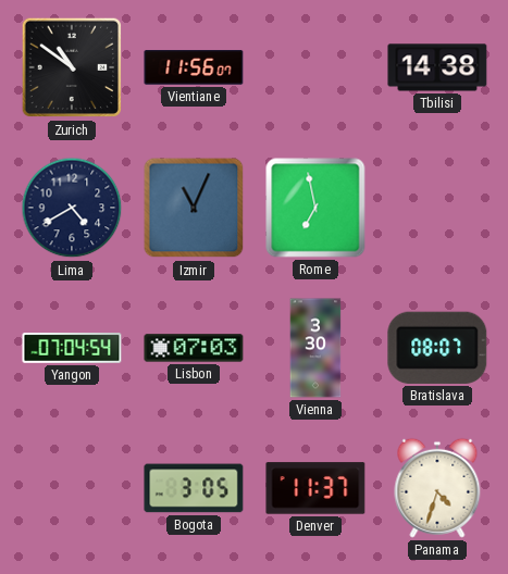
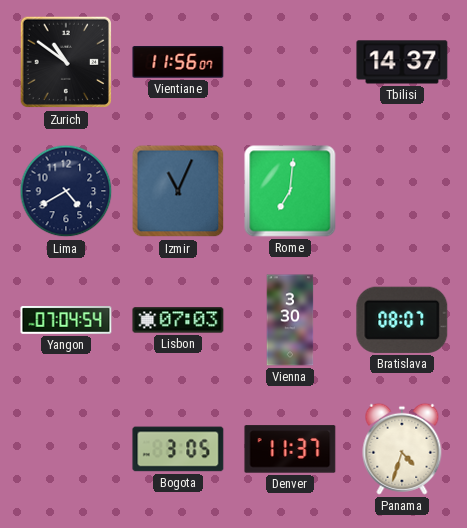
Tbilisi: 14:38 -> 14:37
Rome: 6:58 -> 7:01
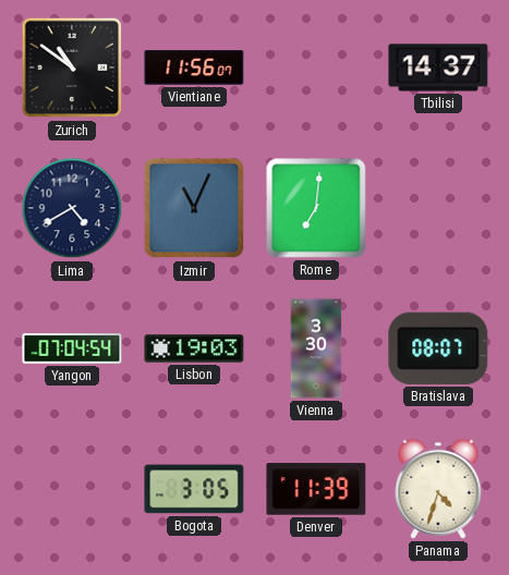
Lisbon: 07:03 -> 19:03
Denver: 11:37 -> 11:39
